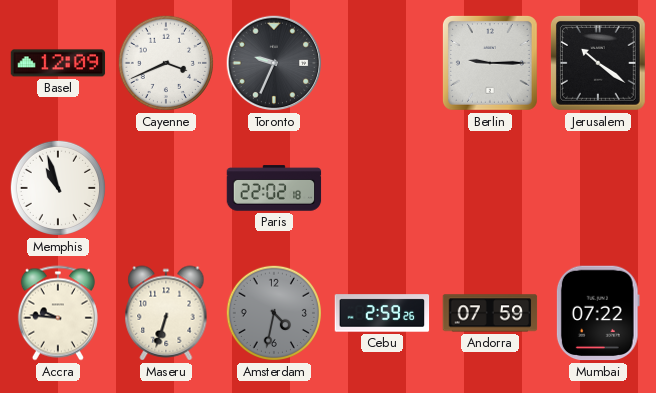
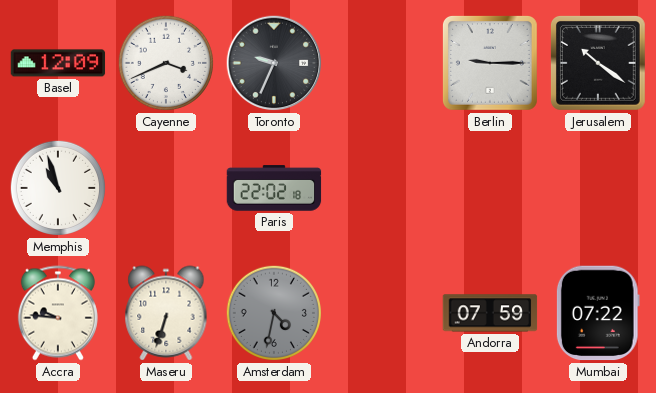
Cebu: 2:59 -> none
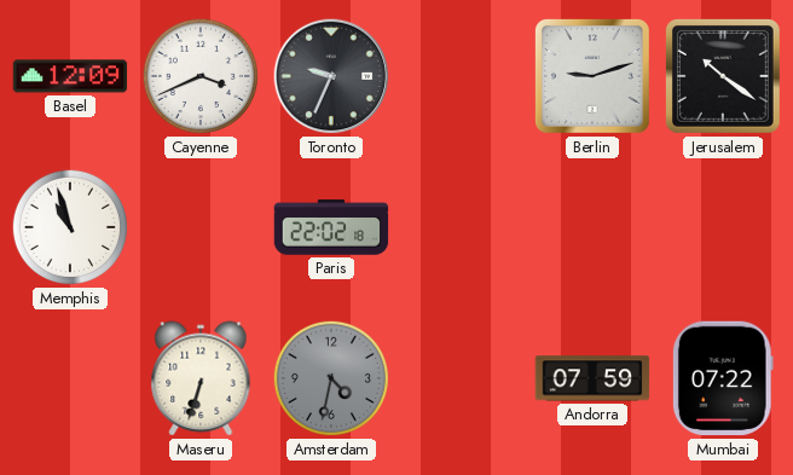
Berlin: 9:15 -> 9:12
Accra: 9:46 -> none
